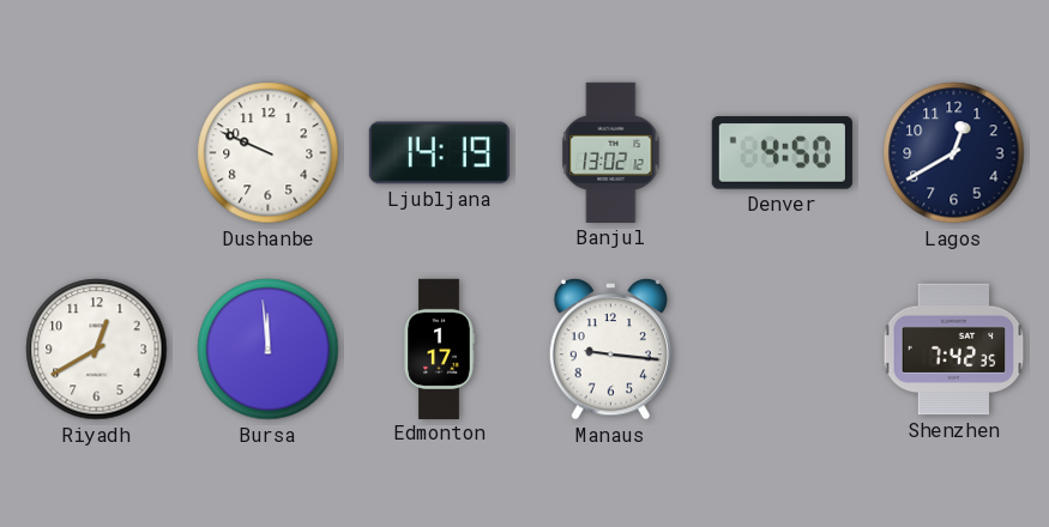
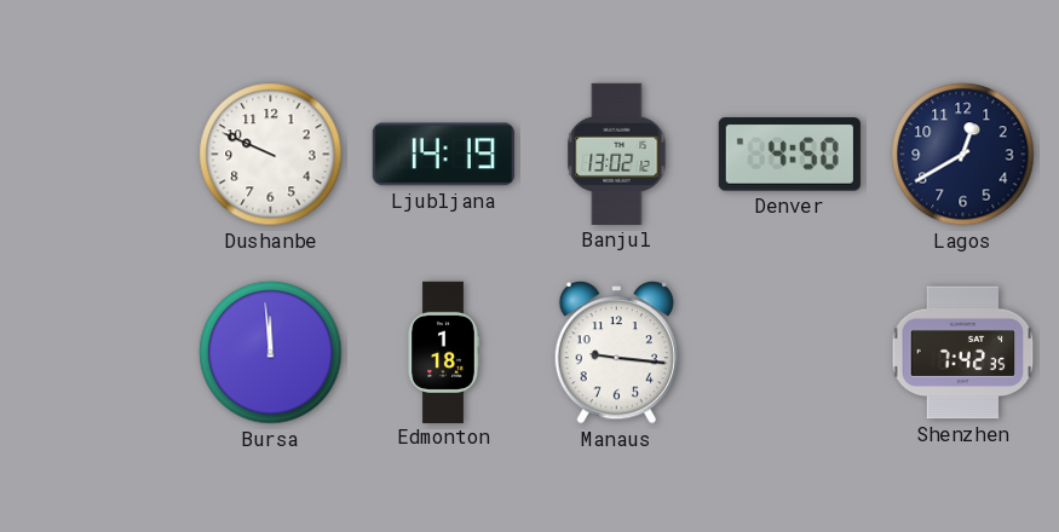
Riyadh: 12:40 -> none
Edmonton: 1:17 -> 1:18
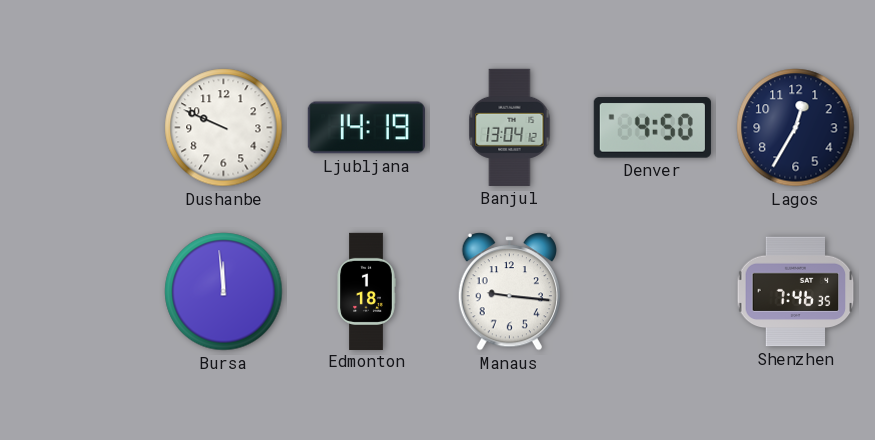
Banjul: 13:02 -> 13:04
Lagos: 12:40 -> 12:35
Shenzhen: 7:42 -> 7:46
